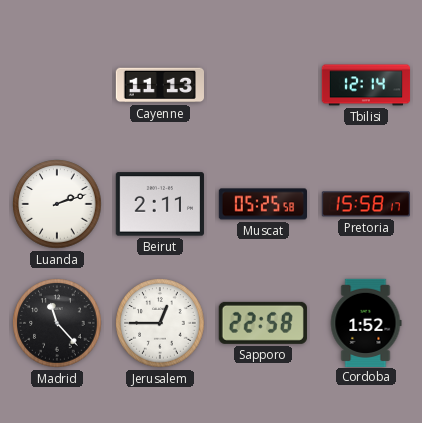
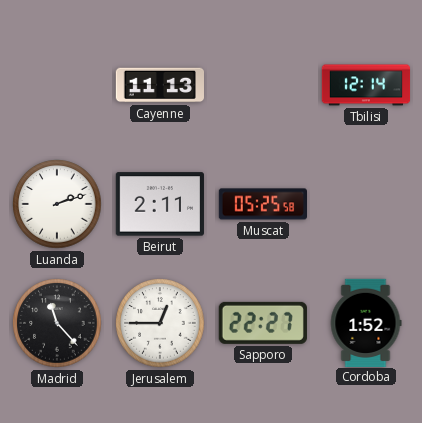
Pretoria: 15:58 -> none
Sapporo: 22:58 -> 22:27
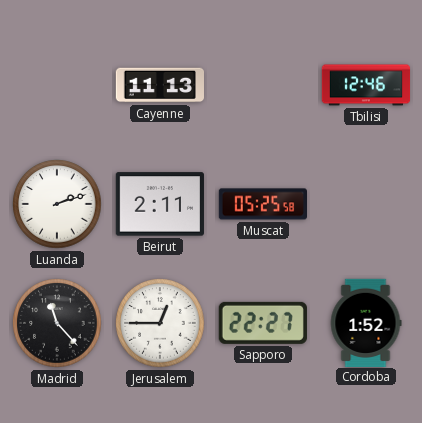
Tbilisi: 12:14 -> 12:46
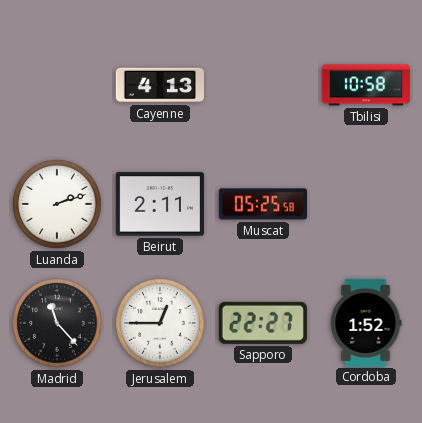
Cayenne: 11:13 -> 4:13
Tbilisi: 12:46 -> 10:58
